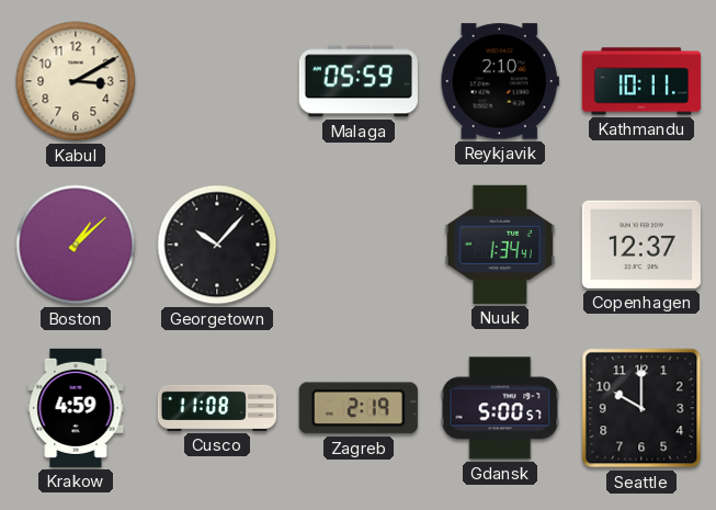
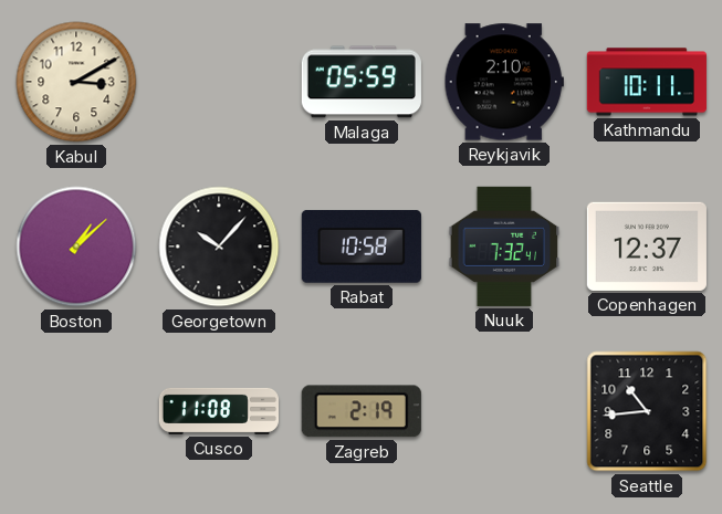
Rabat: none -> 10:58
Nuuk: 1:34 -> 7:32
Krakow: 4:59 -> none
Gdansk: 5:00 -> none
Seattle: 10:00 -> 10:44
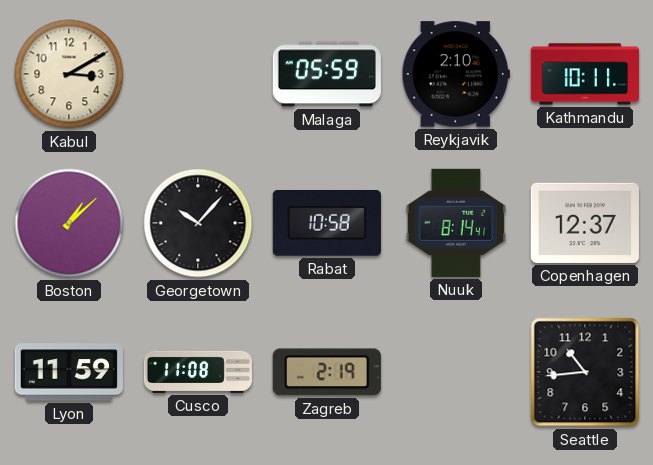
Nuuk: 7:32 -> 8:14
Lyon: none -> 11:59
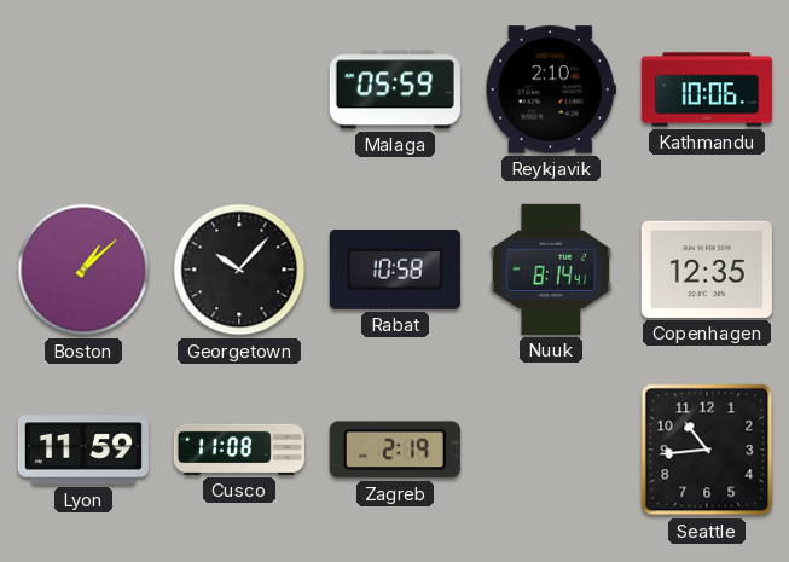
Kabul: 3:10 -> none
Kathmandu: 10:11 -> 10:06
Copenhagen: 12:37 -> 12:35
